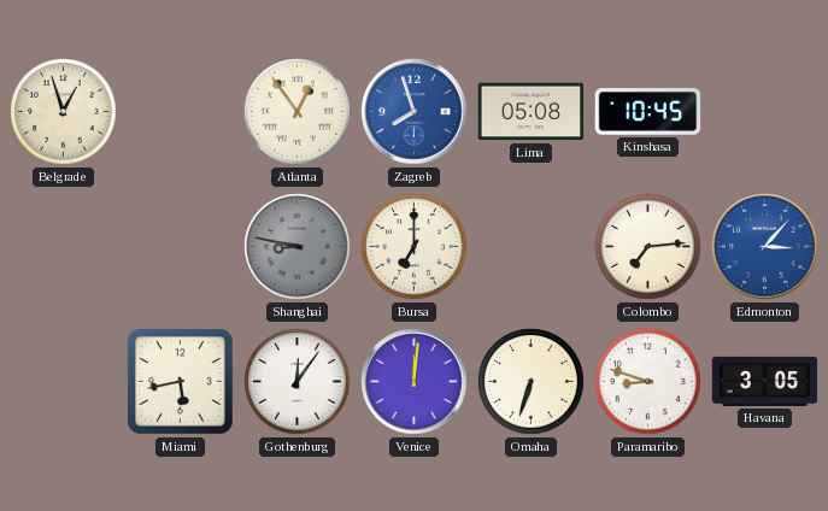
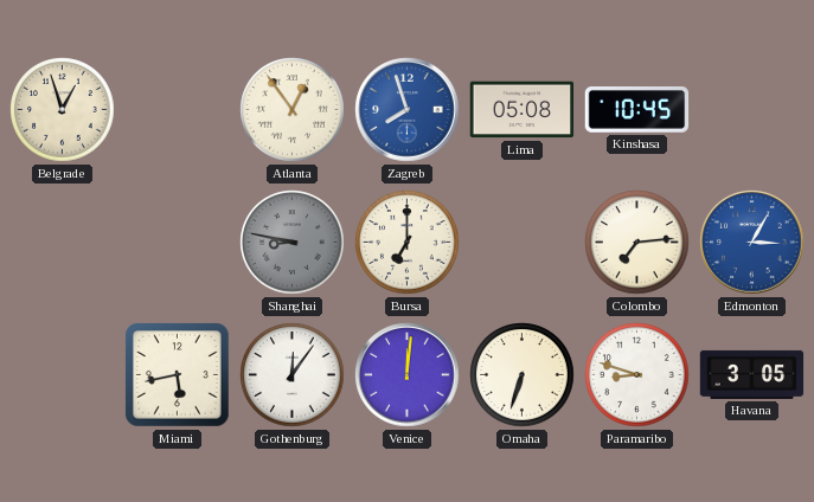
Edmonton: 3:07 -> 3:05
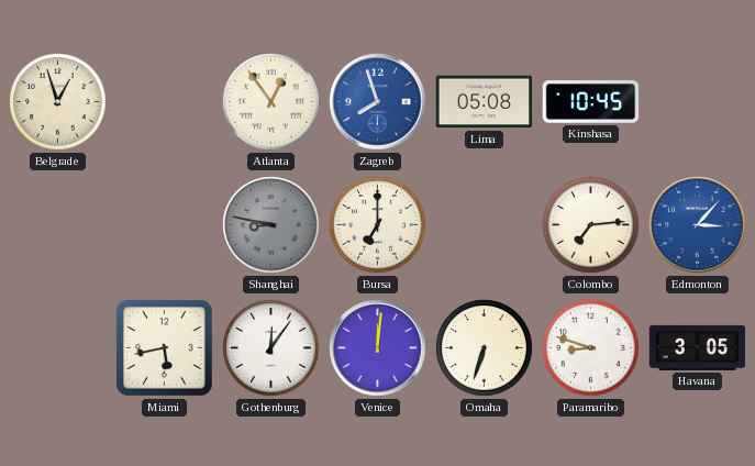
Edmonton: 3:05 -> 3:07
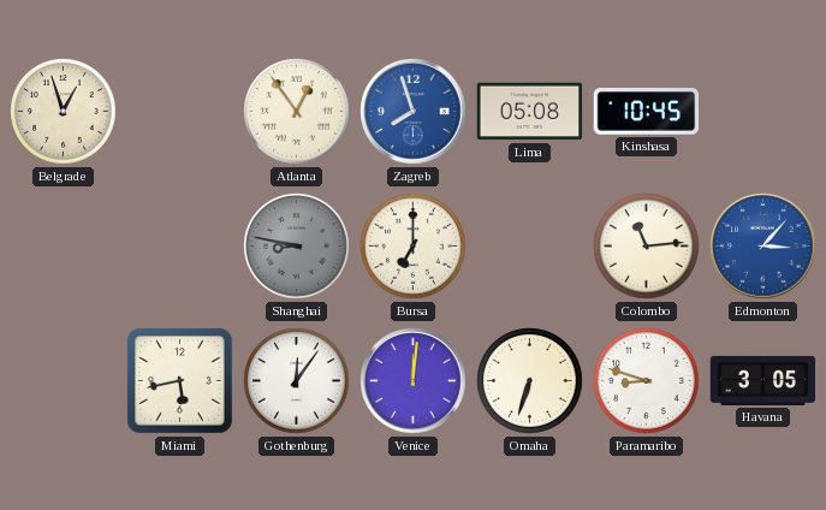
Colombo: 7:14 -> 11:14
